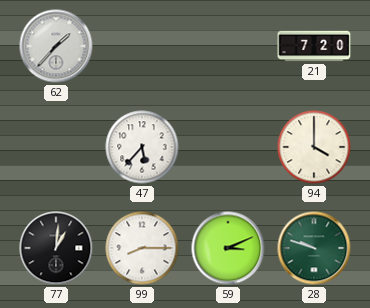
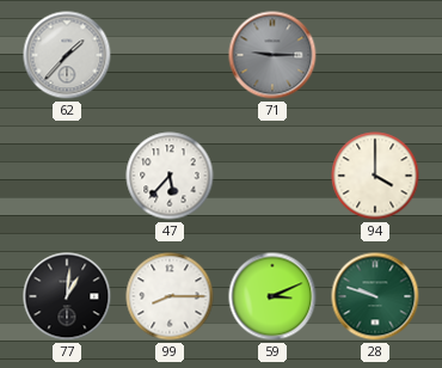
71: none -> 9:15
21: 7:20 -> none
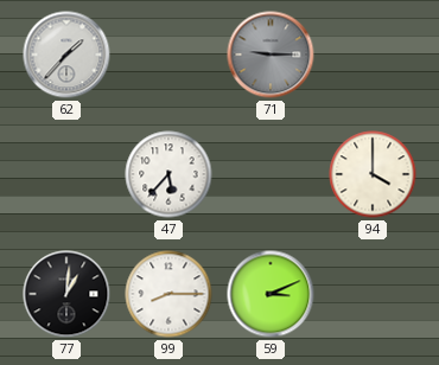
28: 9:48 -> none
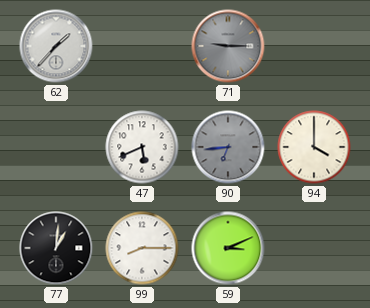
47: 5:37 -> 5:41
90: none -> 6:44
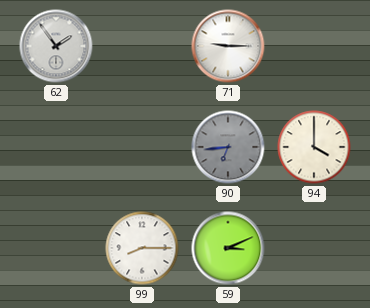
62: 1:37 -> 1:54
71 dial: grey -> white
47: 5:41 -> none
77: 1:01 -> none
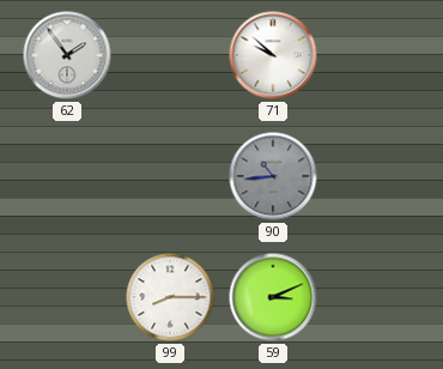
71: 9:15 -> 9:52
90: 6:44 -> 10:44
94: 4:00 -> none
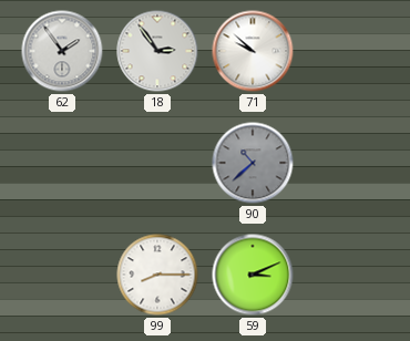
18: none -> 2:54
90: 10:44 -> 10:38
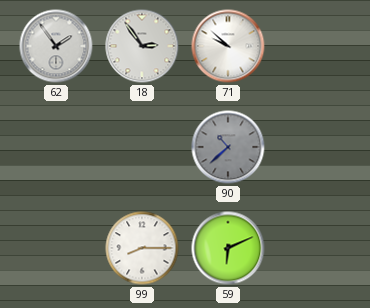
59: 3:11 -> 6:11
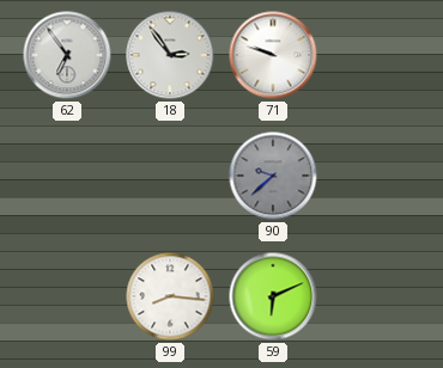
62: 1:54 -> 6:54
71: 9:52 -> 9:48
90: 10:38 -> 9:38
99: 8:15 -> 8:16
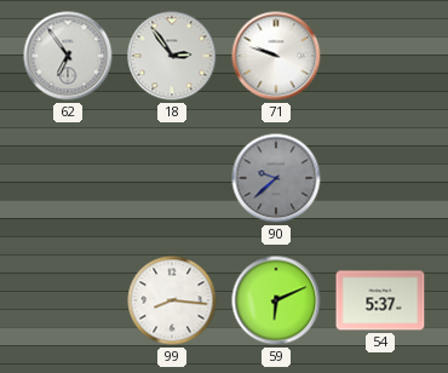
54: none -> 5:37
